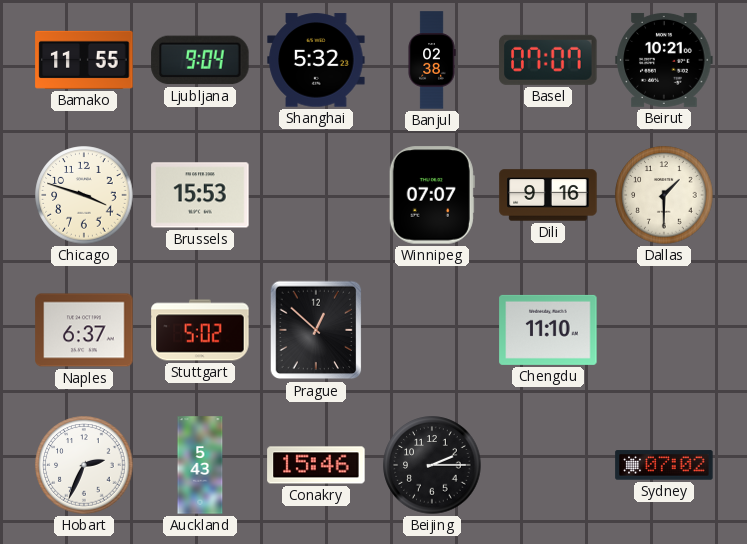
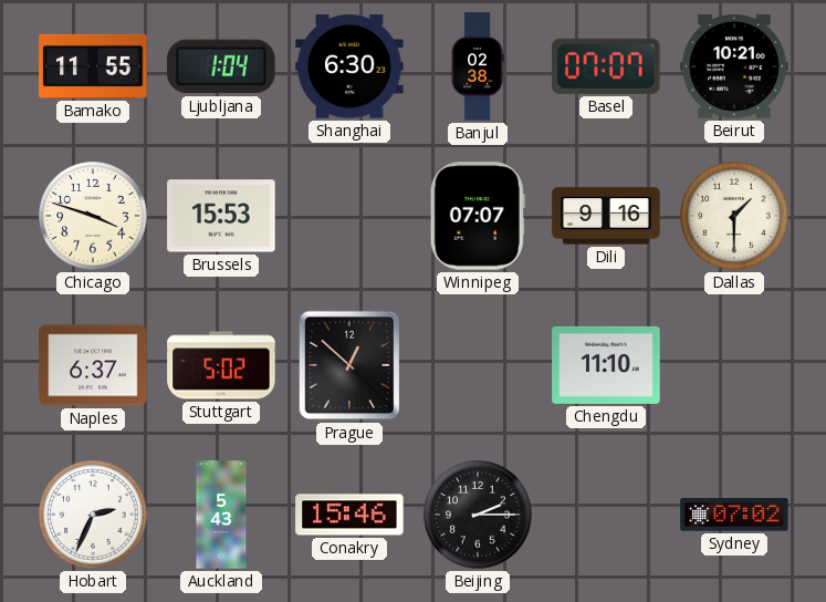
Ljubljana: 9:04 -> 1:04
Shanghai: 5:32 -> 6:30
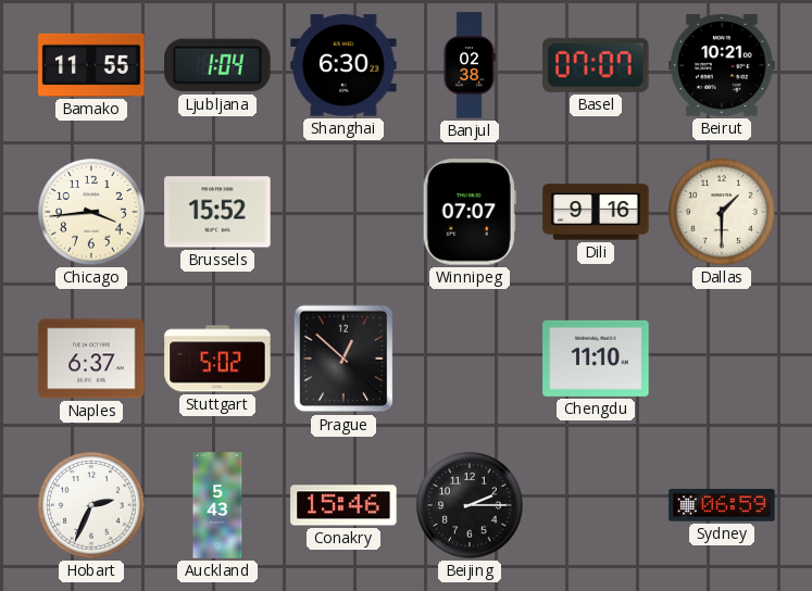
Chicago: 3:48 -> 3:44
Brussels: 15:53 -> 15:52
Sydney: 07:02 -> 06:59
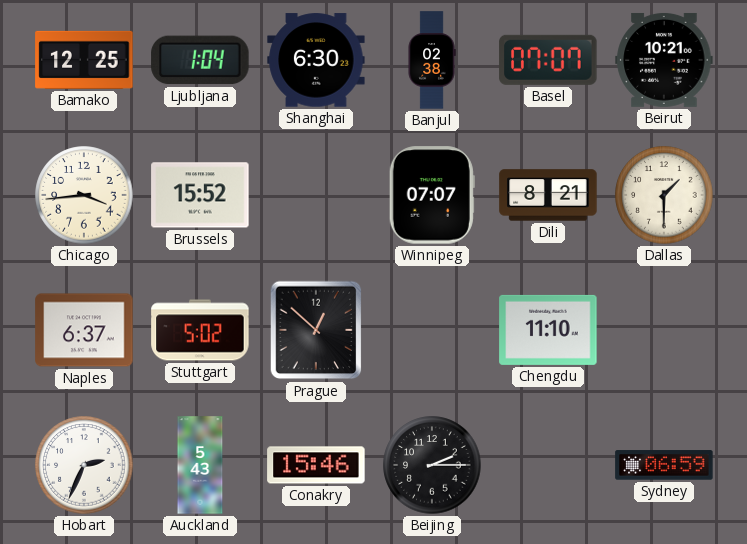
Bamako: 11:55 -> 12:25
Dili: 9:16 -> 8:21
